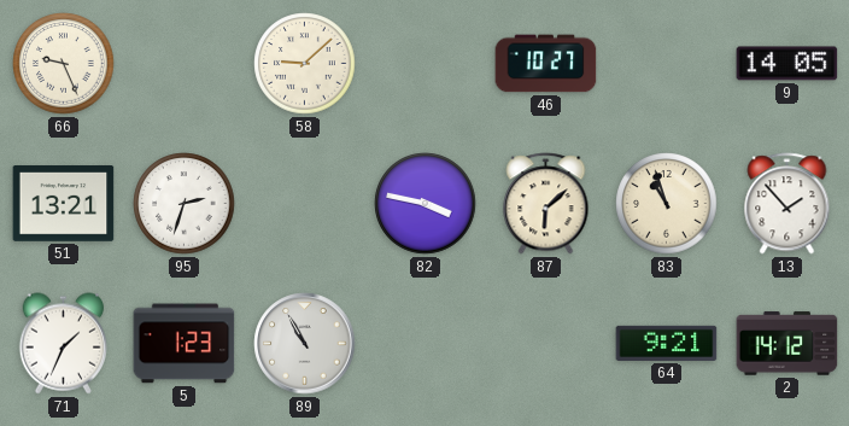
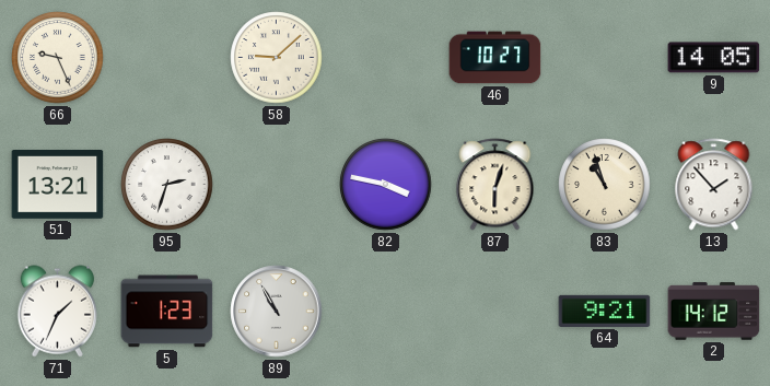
87: 6:08 -> 6:03
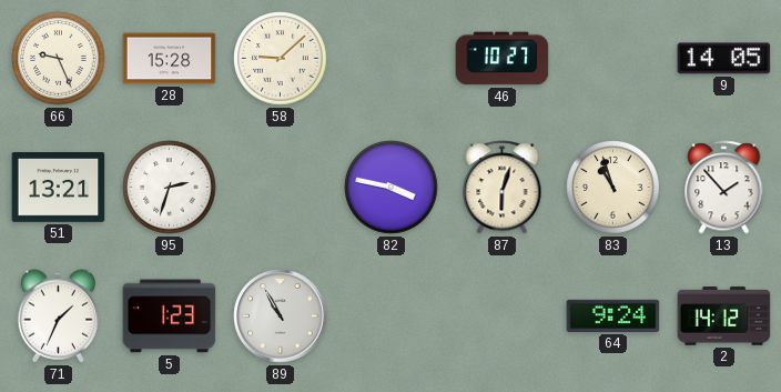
28: none -> 15:28
64: 9:21 -> 9:24
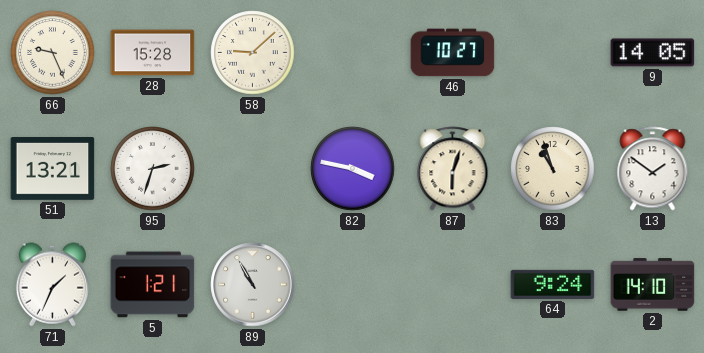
13: 1:53 -> 1:51
5: 1:23 -> 1:21
2: 14:12 -> 14:10
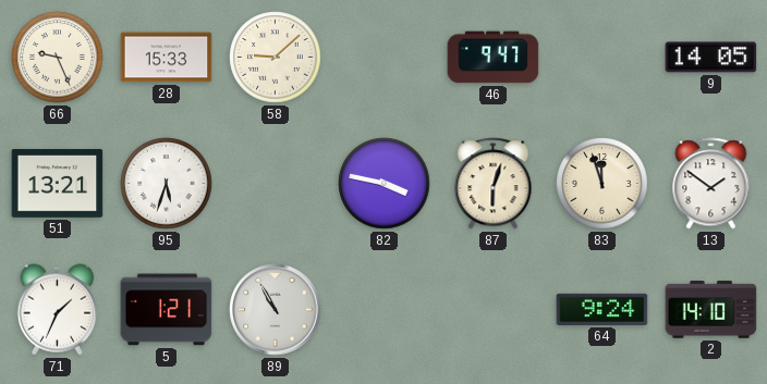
28: 15:28 -> 15:33
46: 10:27 -> 9:47
95: 2:33 -> 5:33
83: 10:57 -> 11:57
